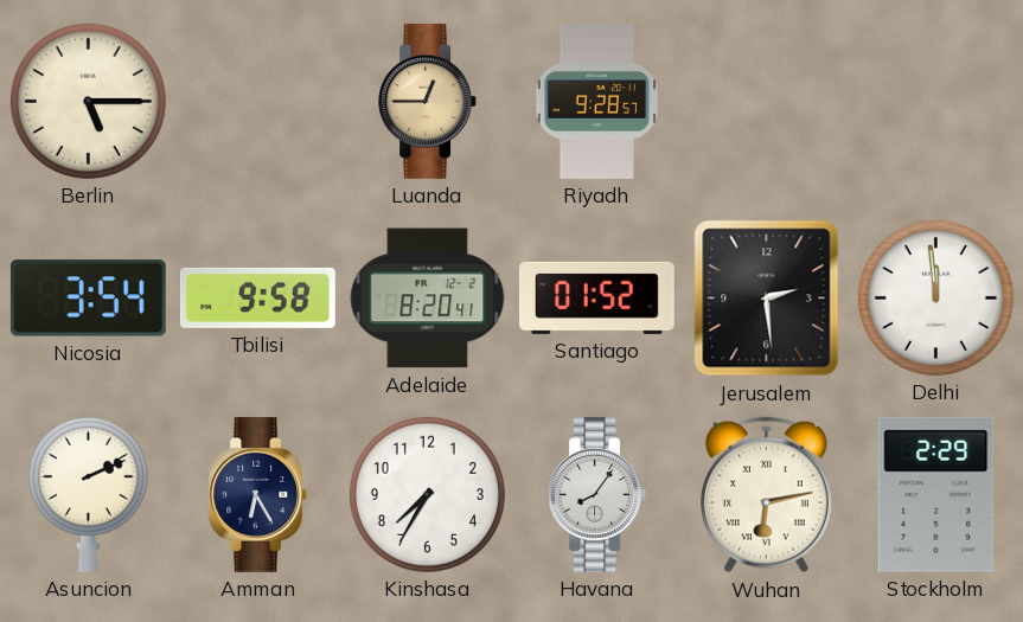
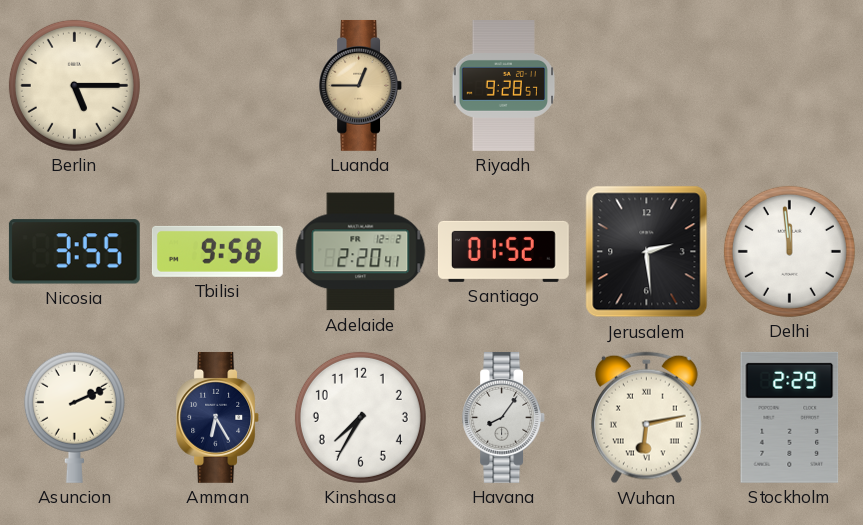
Nicosia: 3:54 -> 3:55
Adelaide: 8:20 -> 2:20
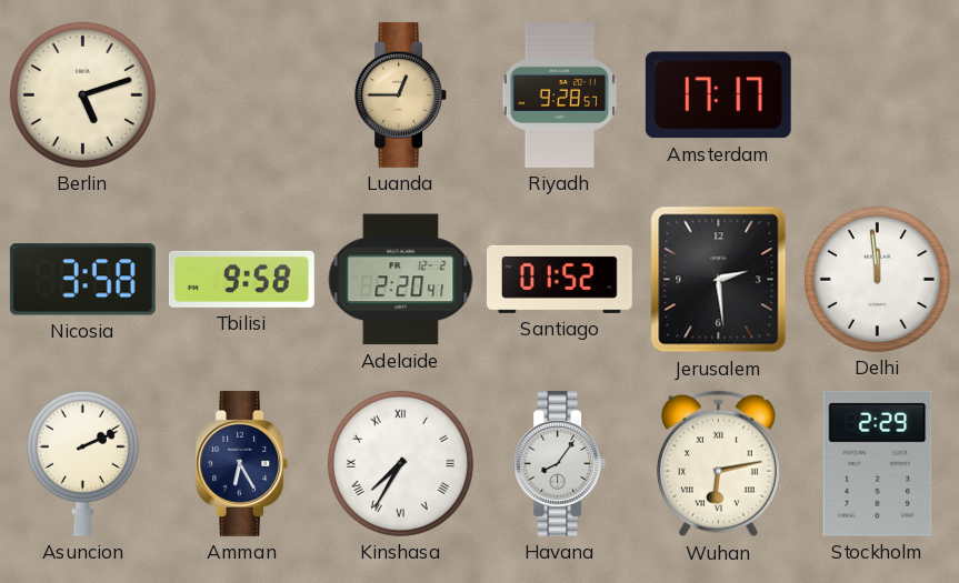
Berlin: 5:15 -> 5:12
Amsterdam: none -> 17:17
Nicosia: 3:55 -> 3:58
Kinshasa numerals: Arabic -> Roman
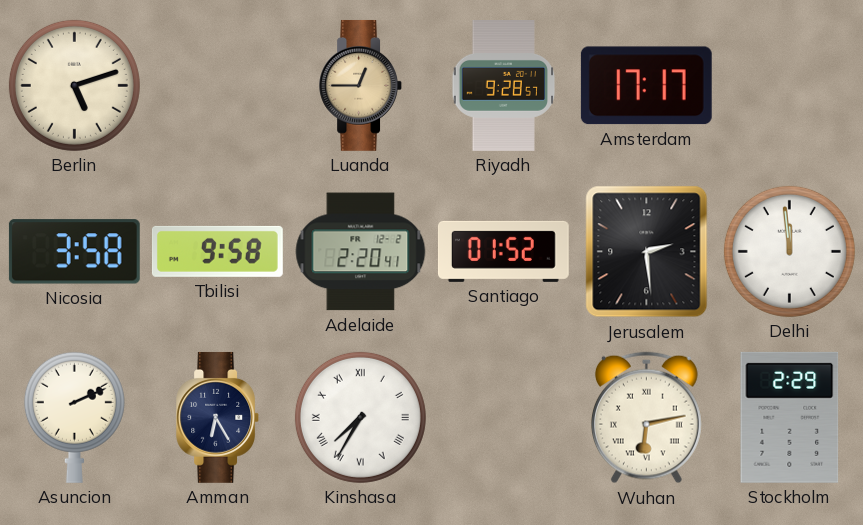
Havana: 8:06 -> none
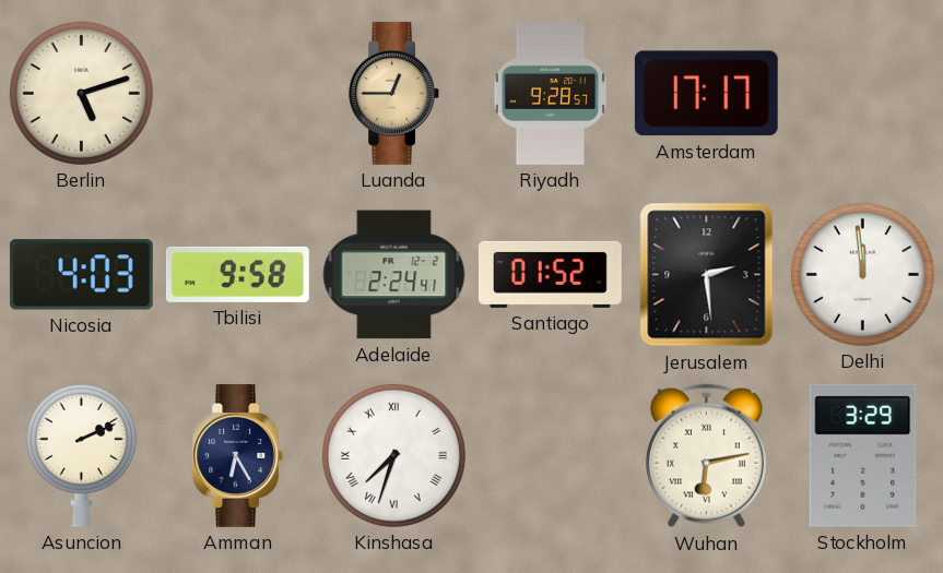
Nicosia: 3:58 -> 4:03
Adelaide: 2:20 -> 2:24
Kinshasa: 7:35 -> 7:33
Stockholm: 2:29 -> 3:29
